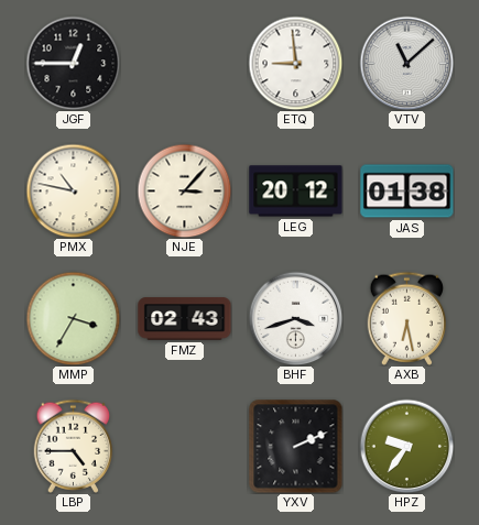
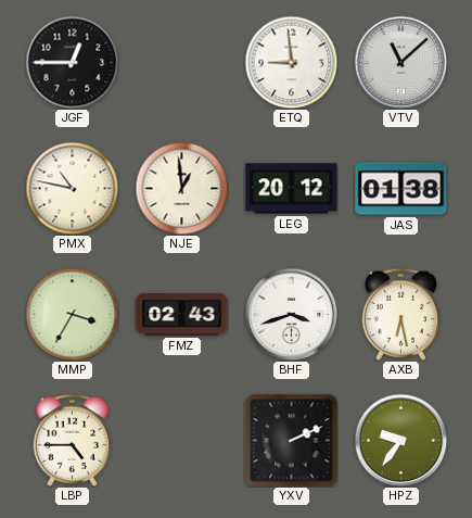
NJE: 3:07 -> 12:59
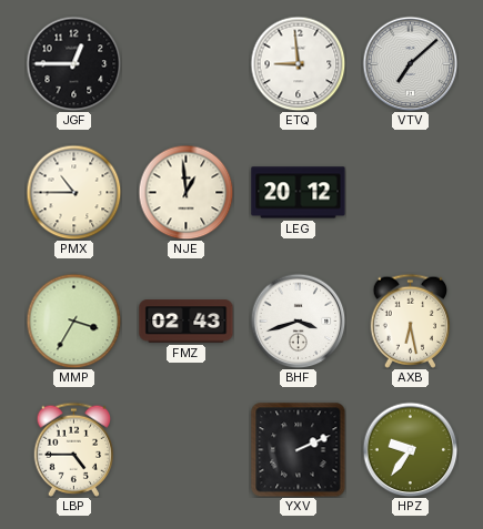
VTV: 11:08 -> 7:08
PMX: 10:47 -> 10:45
JAS: 01:38 -> none
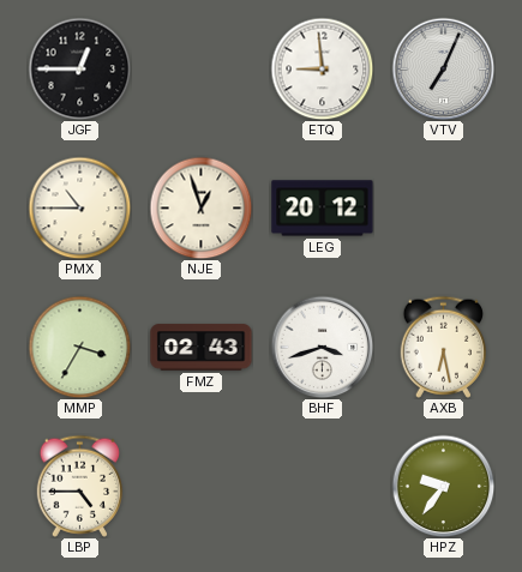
VTV: 7:08 -> 7:04
NJE: 12:59 -> 12:57
YXV: 2:11 -> none
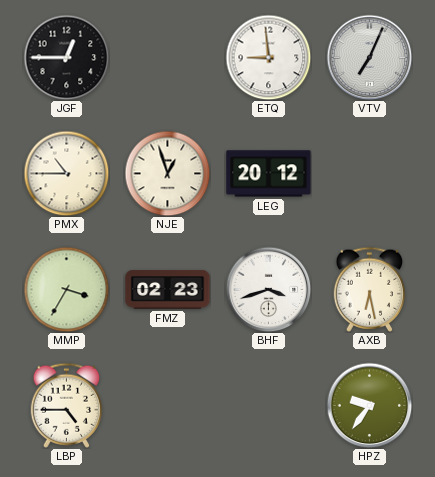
FMZ: 02:43 -> 02:23
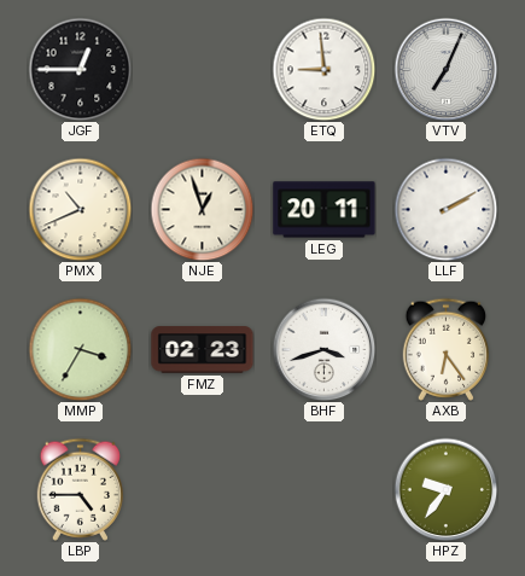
PMX: 10:45 -> 10:41
LEG: 20:12 -> 20:11
LLF: none -> 2:10
AXB: 6:28 -> 6:24
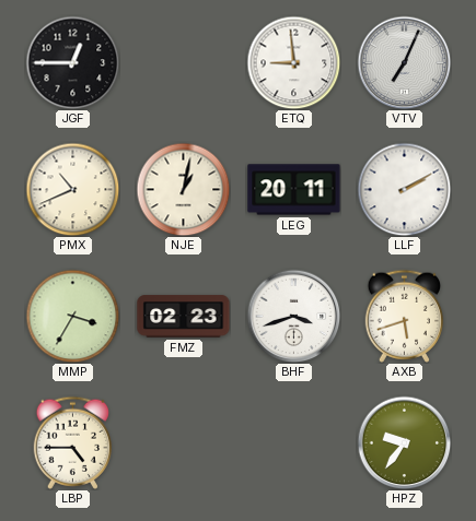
NJE: 12:57 -> 1:02
AXB: 6:24 -> 5:42
